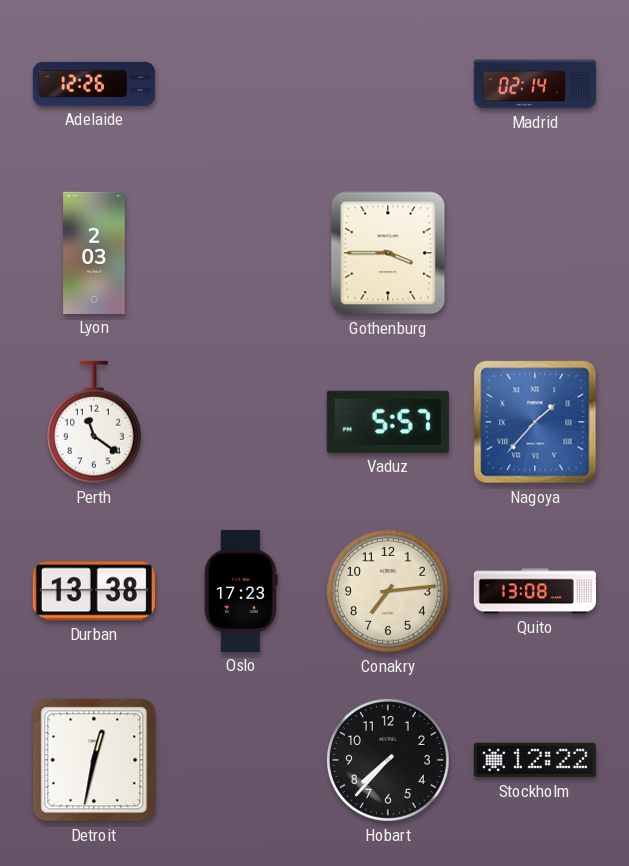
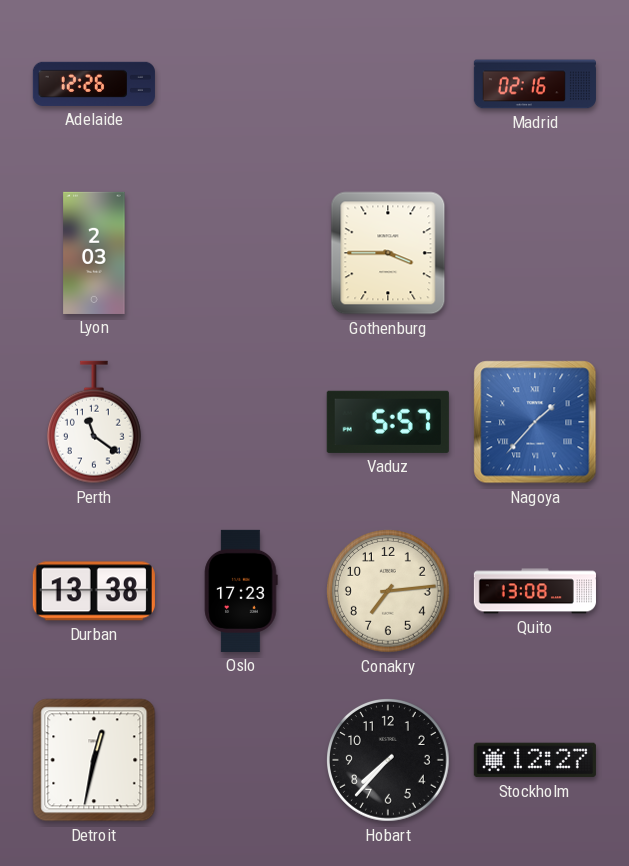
Madrid: 02:14 -> 02:16
Stockholm: 12:22 -> 12:27
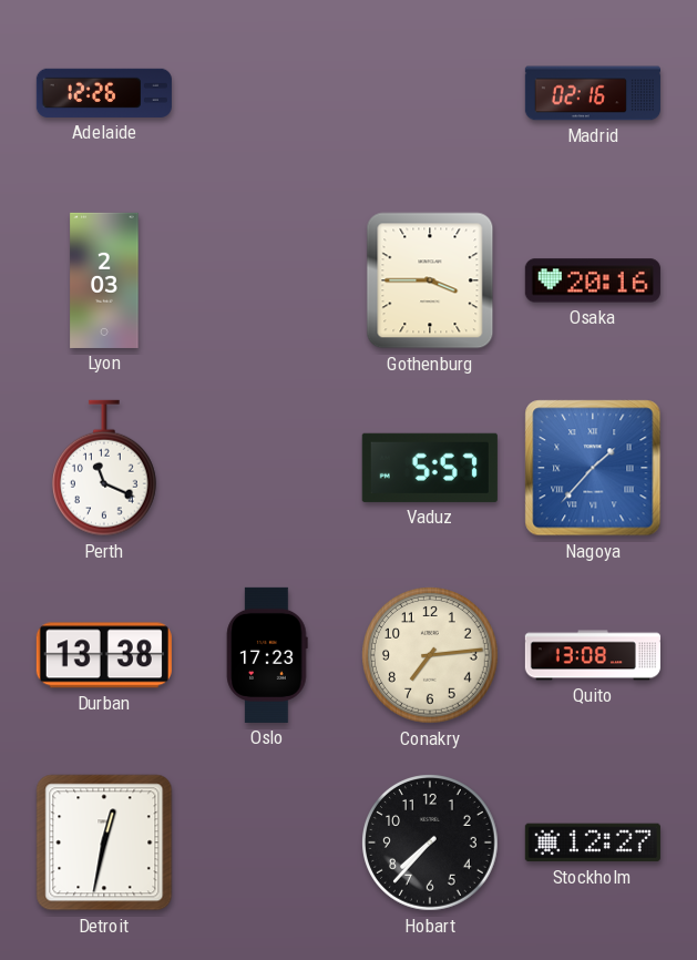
Osaka: none -> 20:16
Perth: 11:21 -> 11:19
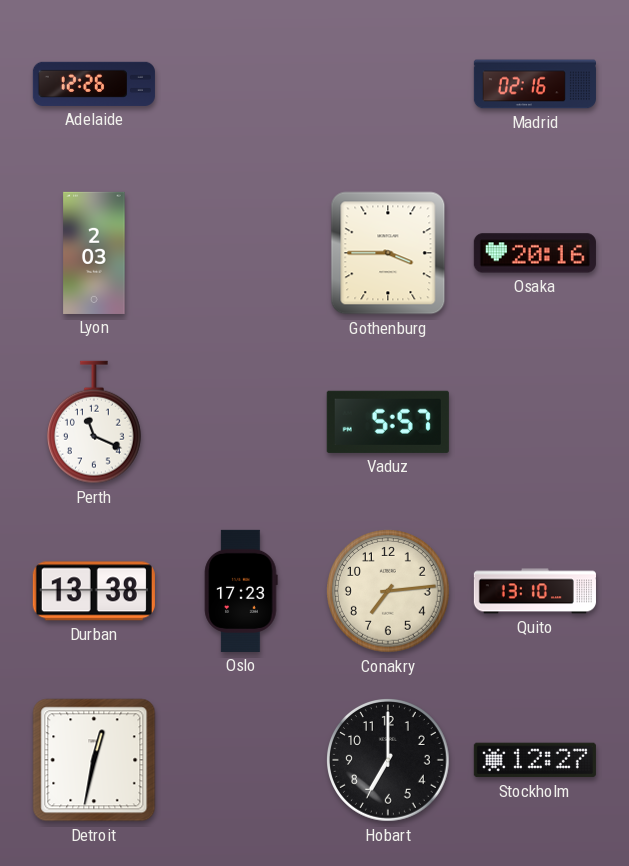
Nagoya: 1:37 -> none
Quito: 13:08 -> 13:10
Hobart: 7:37 -> 7:00
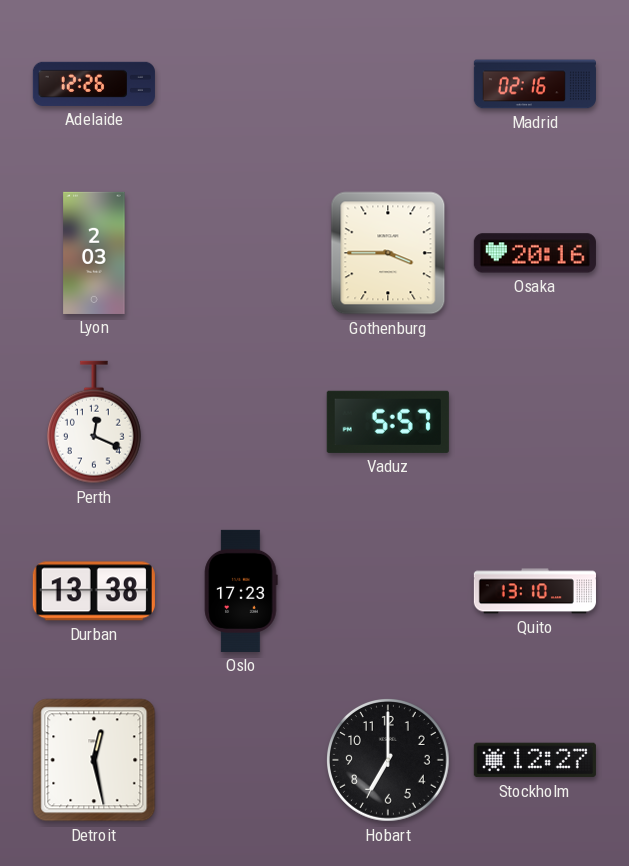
Perth: 11:19 -> 12:19
Conakry: 7:14 -> none
Detroit: 12:32 -> 12:28
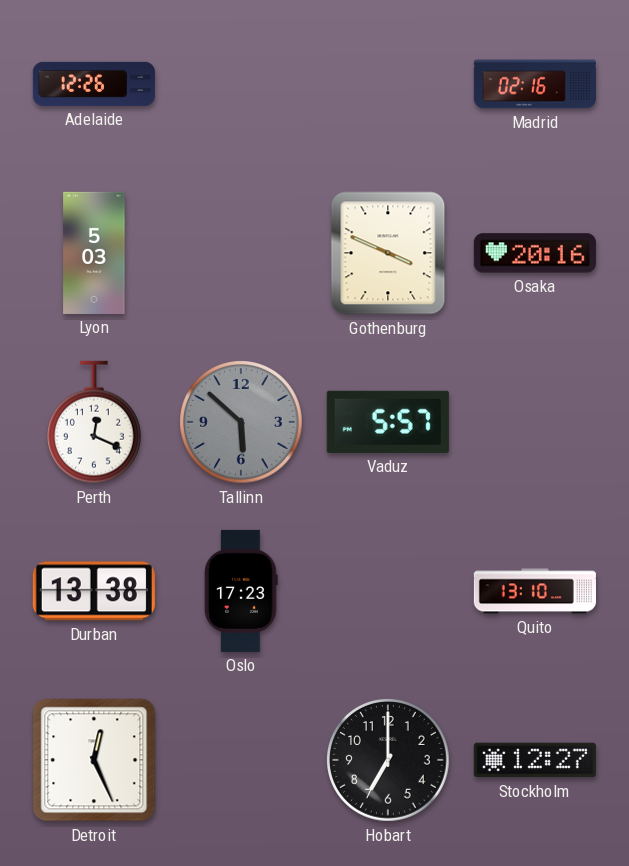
Lyon: 2:03 -> 5:03
Gothenburg: 3:45 -> 3:49
Tallinn: none -> 5:52
Detroit: 12:28 -> 12:26
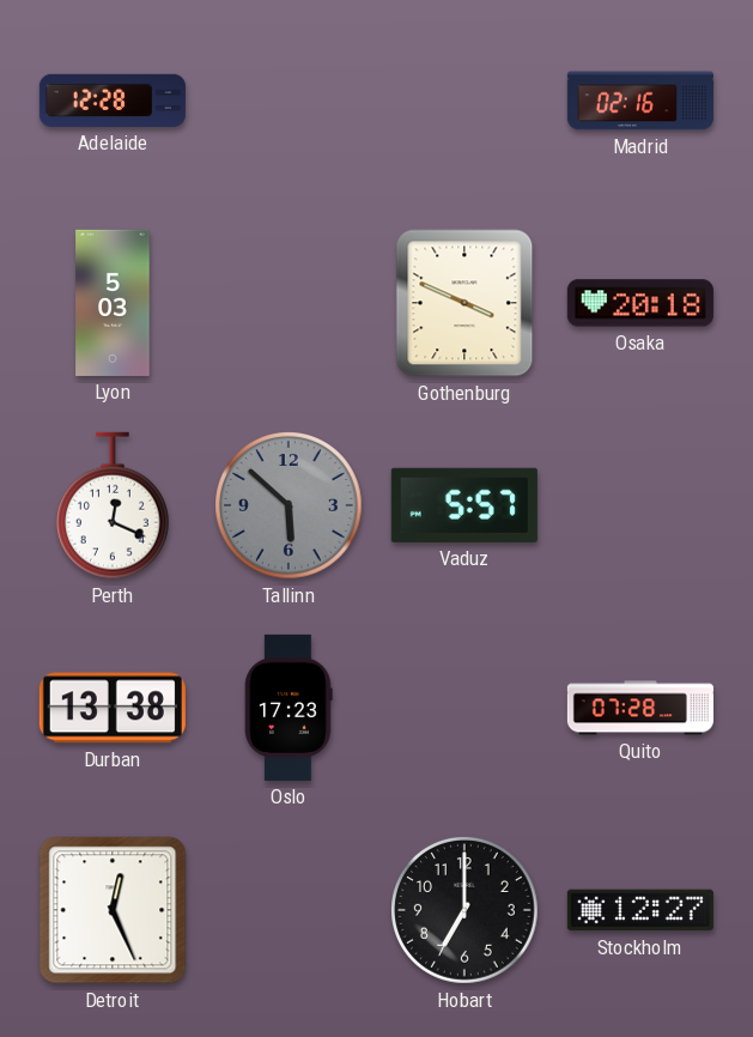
Adelaide: 12:26 -> 12:28
Osaka: 20:16 -> 20:18
Quito: 13:10 -> 07:28
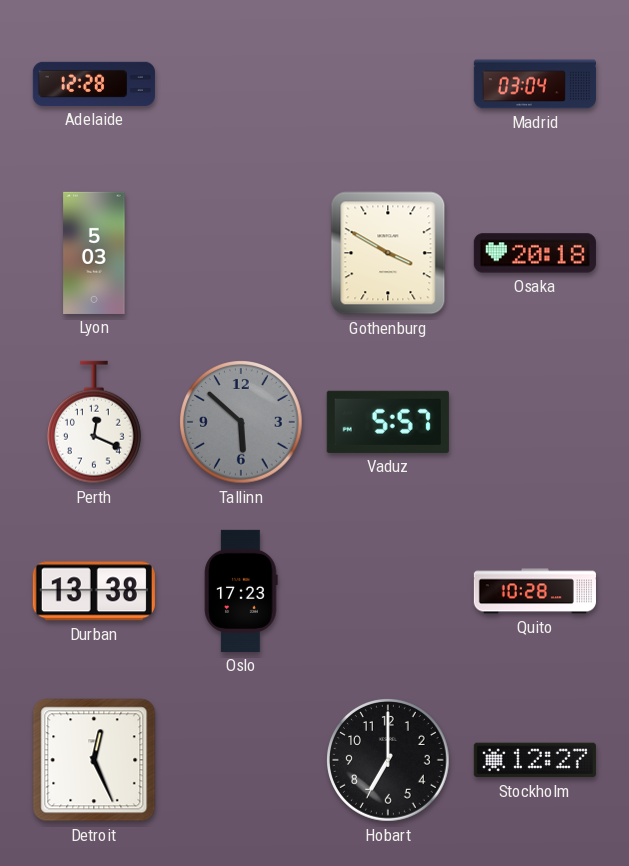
Madrid: 02:16 -> 03:04
Gothenburg: 3:49 -> 3:50
Quito: 07:28 -> 10:28
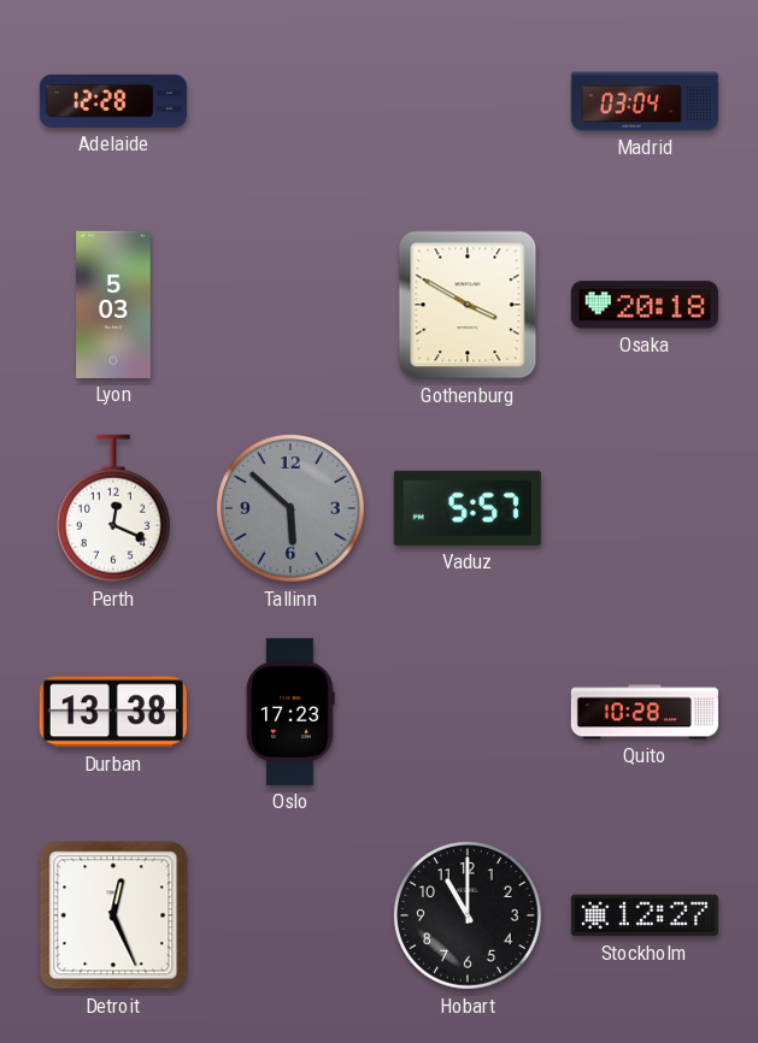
Hobart: 7:00 -> 11:00
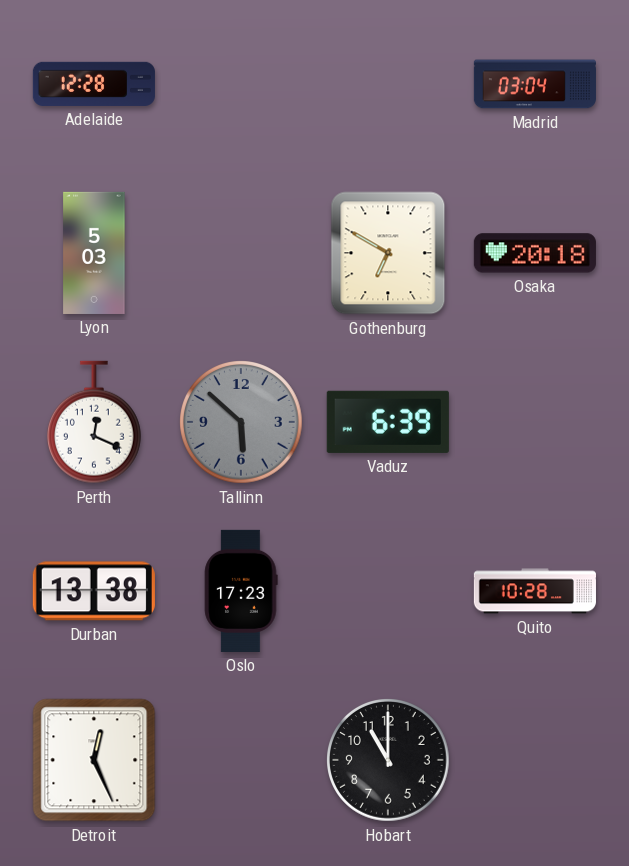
Gothenburg: 3:50 -> 6:50
Vaduz: 5:57 -> 6:39
Stockholm: 12:27 -> none
